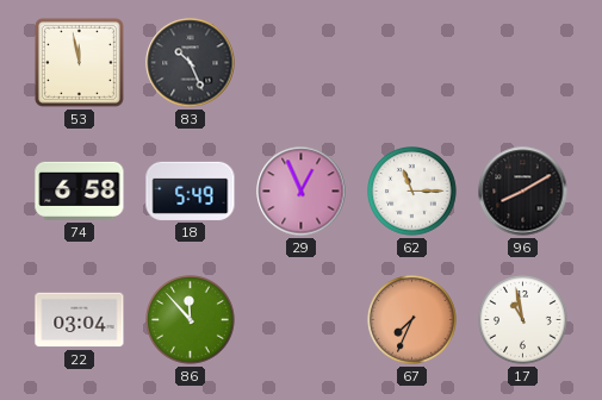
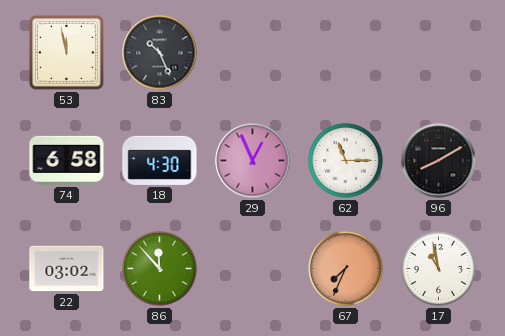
18: 5:49 -> 4:30
22: 03:04 -> 03:02
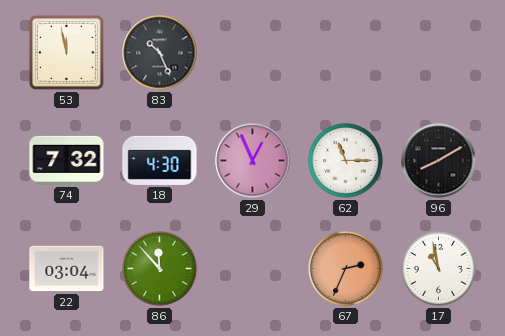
74: 6:58 -> 7:32
22: 03:02 -> 03:04
67: 7:34 -> 2:34
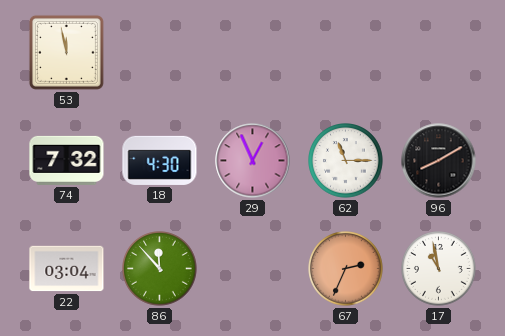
83: 10:26 -> none
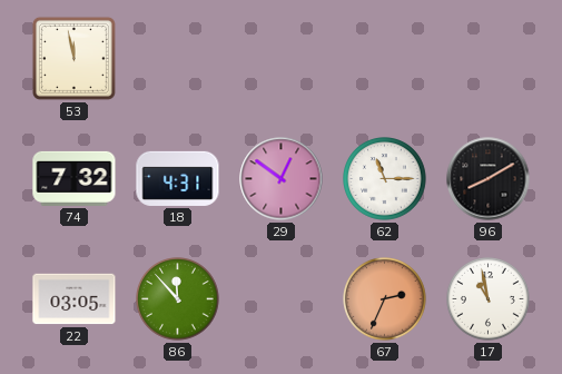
18: 4:30 -> 4:31
29: 12:56 -> 12:51
22: 03:04 -> 03:05
